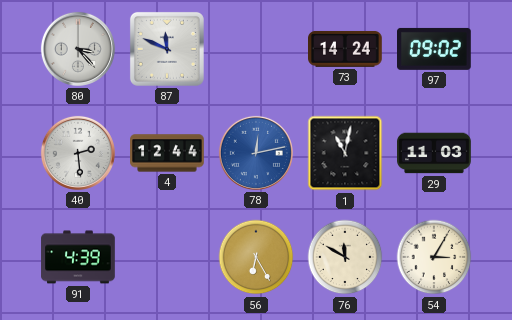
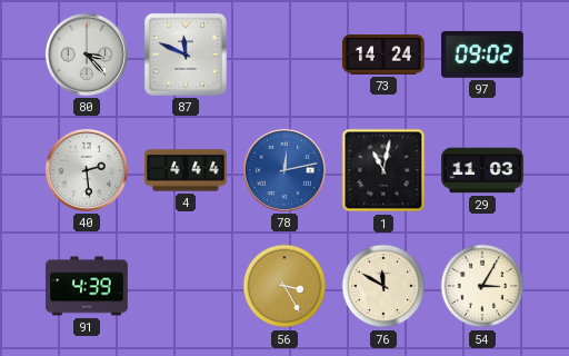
4: 12:44 -> 4:44
56: 6:25 -> 3:25
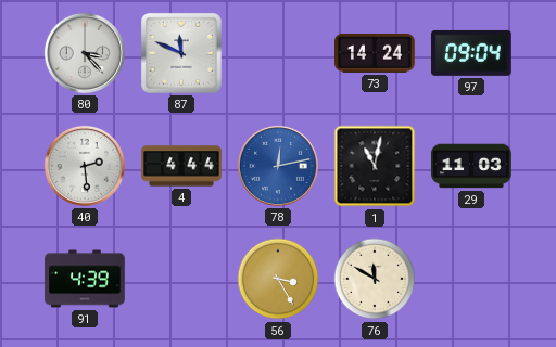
97: 09:02 -> 09:04
54: 3:05 -> none
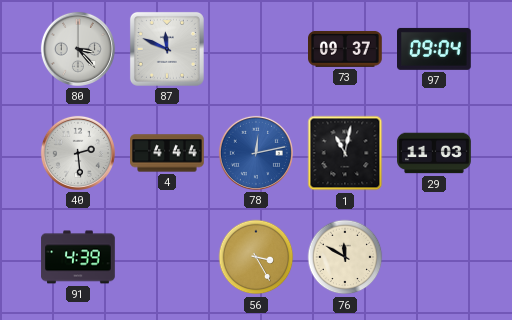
73: 14:24 -> 09:37
